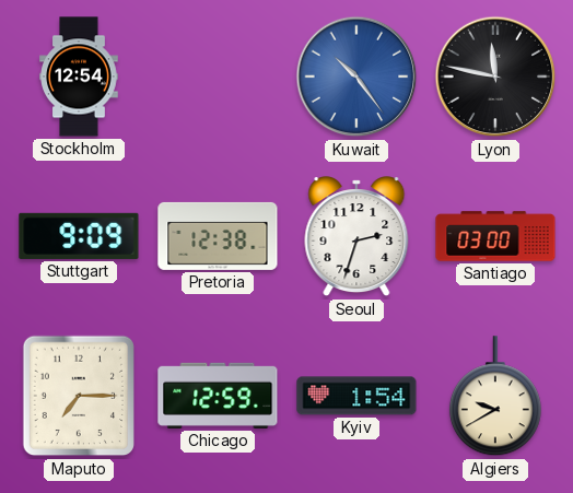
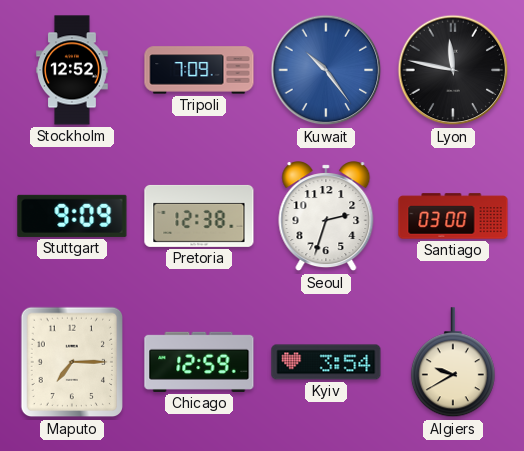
Stockholm: 12:54 -> 12:52
Tripoli: none -> 7:09
Kyiv: 1:54 -> 3:54
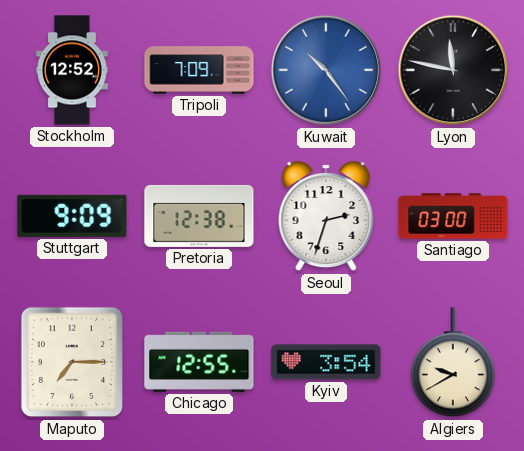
Chicago: 12:59 -> 12:55
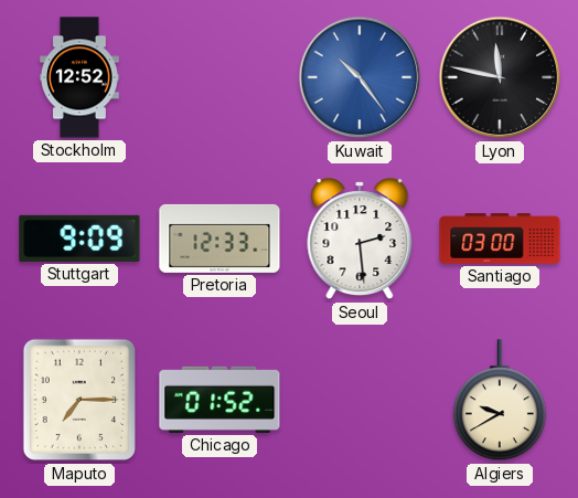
Tripoli: 7:09 -> none
Pretoria: 12:38 -> 12:33
Seoul: 2:33 -> 2:29
Chicago: 12:55 -> 01:52
Kyiv: 3:54 -> none
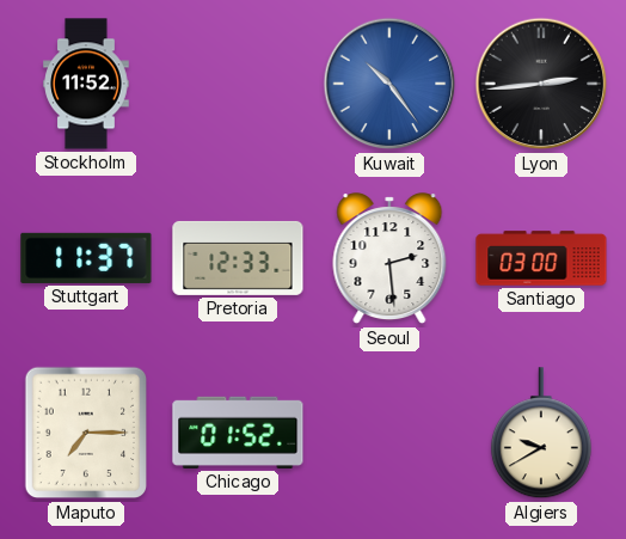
Stockholm: 12:52 -> 11:52
Lyon: 11:47 -> 2:44
Stuttgart: 9:09 -> 11:37
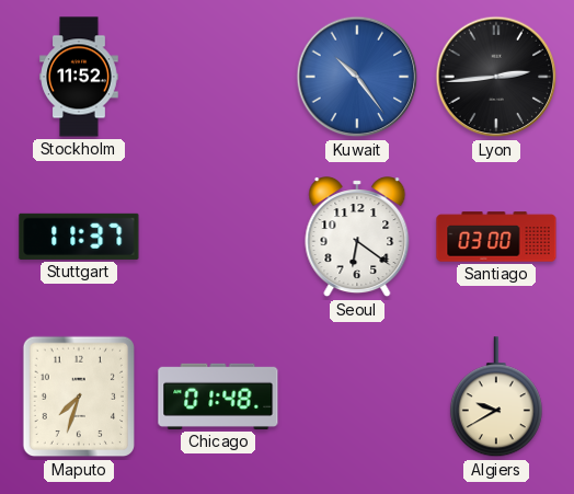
Pretoria: 12:33 -> none
Seoul: 2:29 -> 6:21
Maputo: 7:15 -> 7:33
Chicago: 01:52 -> 01:48
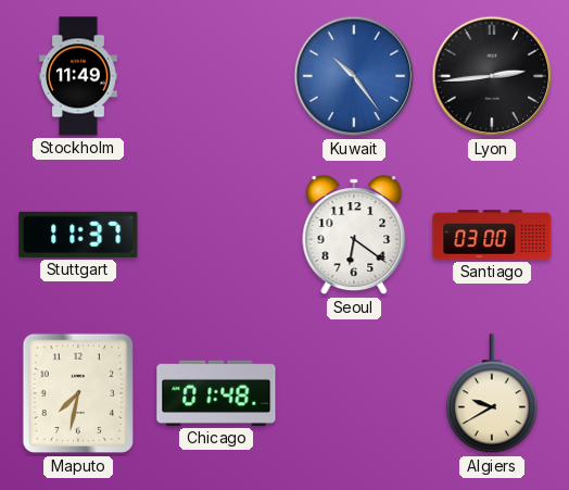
Stockholm: 11:52 -> 11:49
Maputo: 7:33 -> 7:32
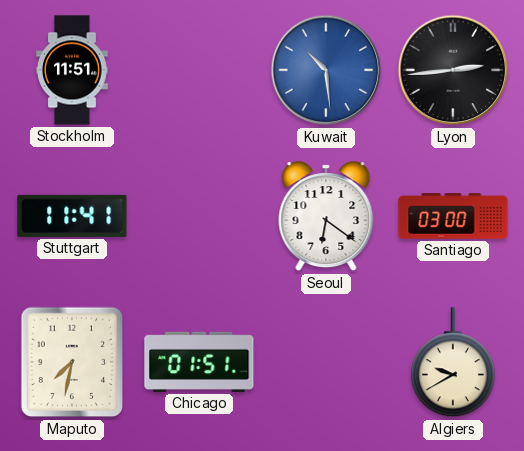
Stockholm: 11:49 -> 11:51
Kuwait: 10:24 -> 10:29
Stuttgart: 11:37 -> 11:41
Chicago: 01:48 -> 01:51
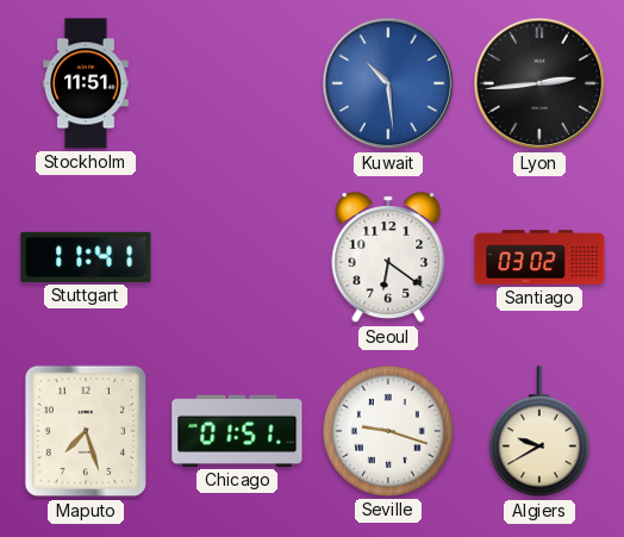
Santiago: 03:00 -> 03:02
Maputo: 7:32 -> 7:27
Seville: none -> 9:18
